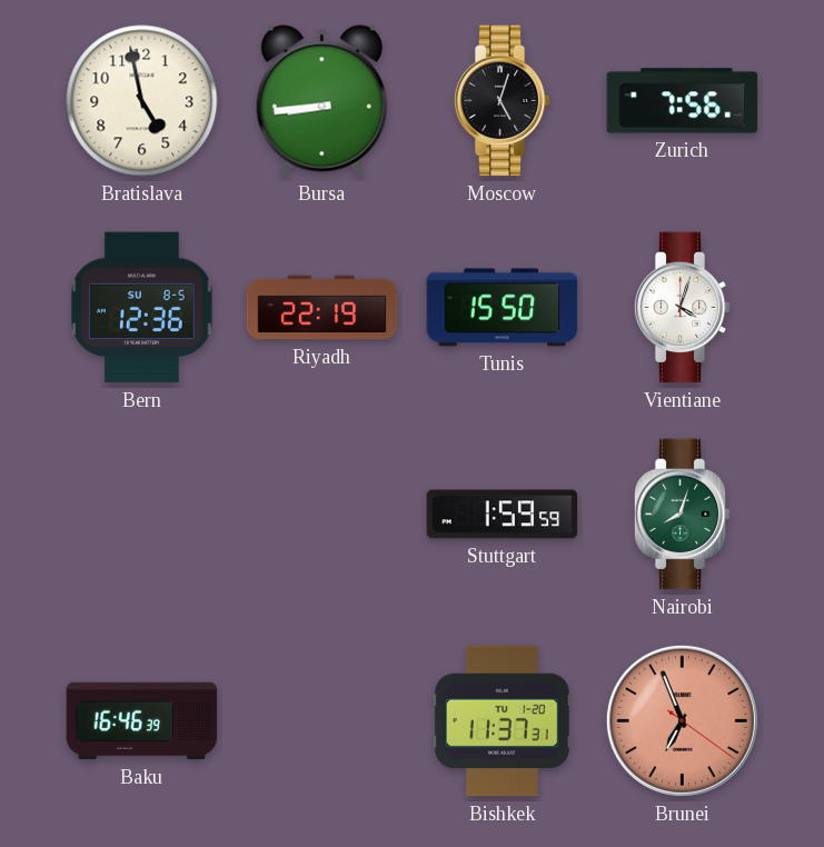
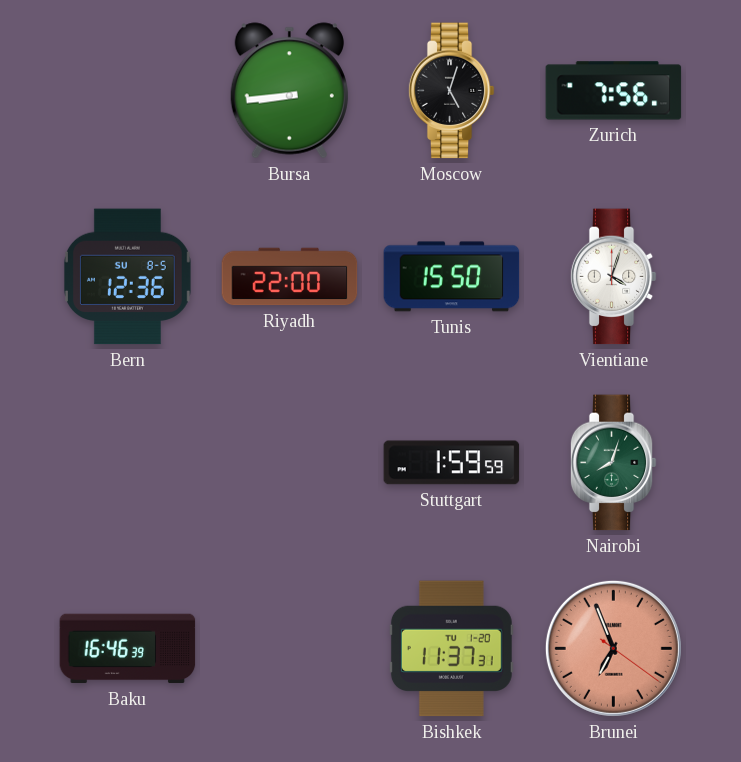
Bratislava: 4:58 -> none
Riyadh: 22:19 -> 22:00
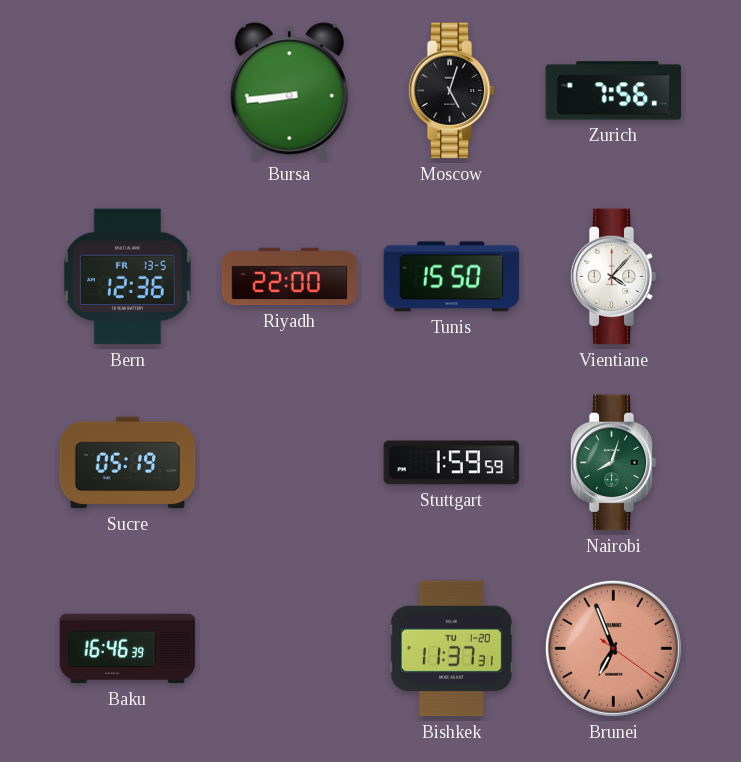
Bern date: SU 8-5 -> FR 13-5
Vientiane: 4:03 -> 4:07
Sucre: none -> 05:19
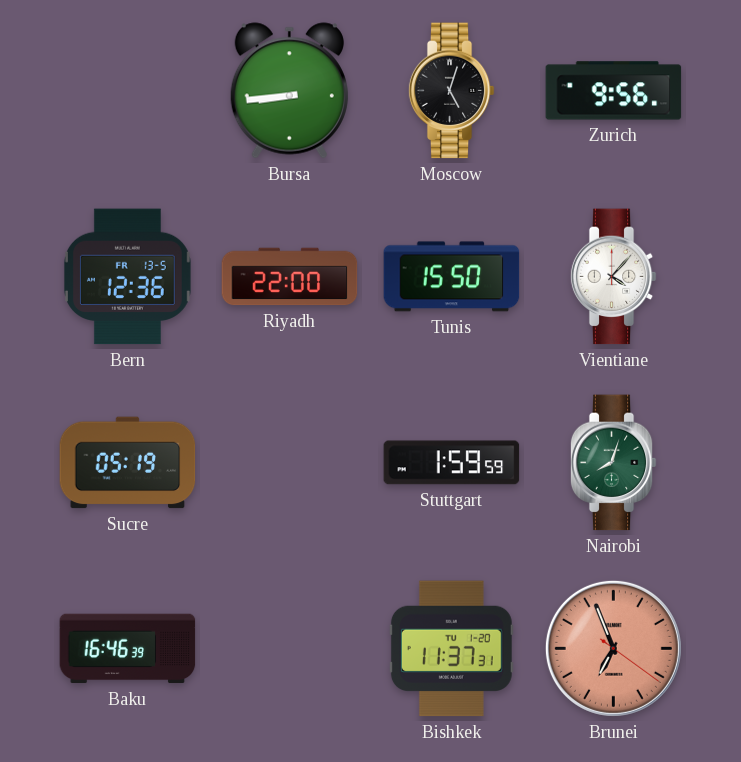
Zurich: 7:56 -> 9:56
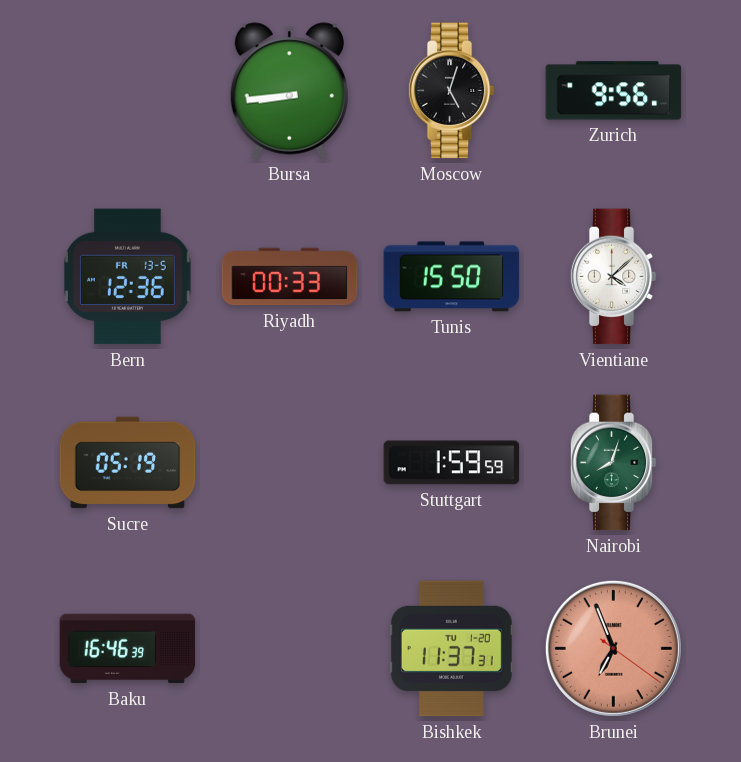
Riyadh: 22:00 -> 00:33
Vientiane: 4:07 -> 4:08
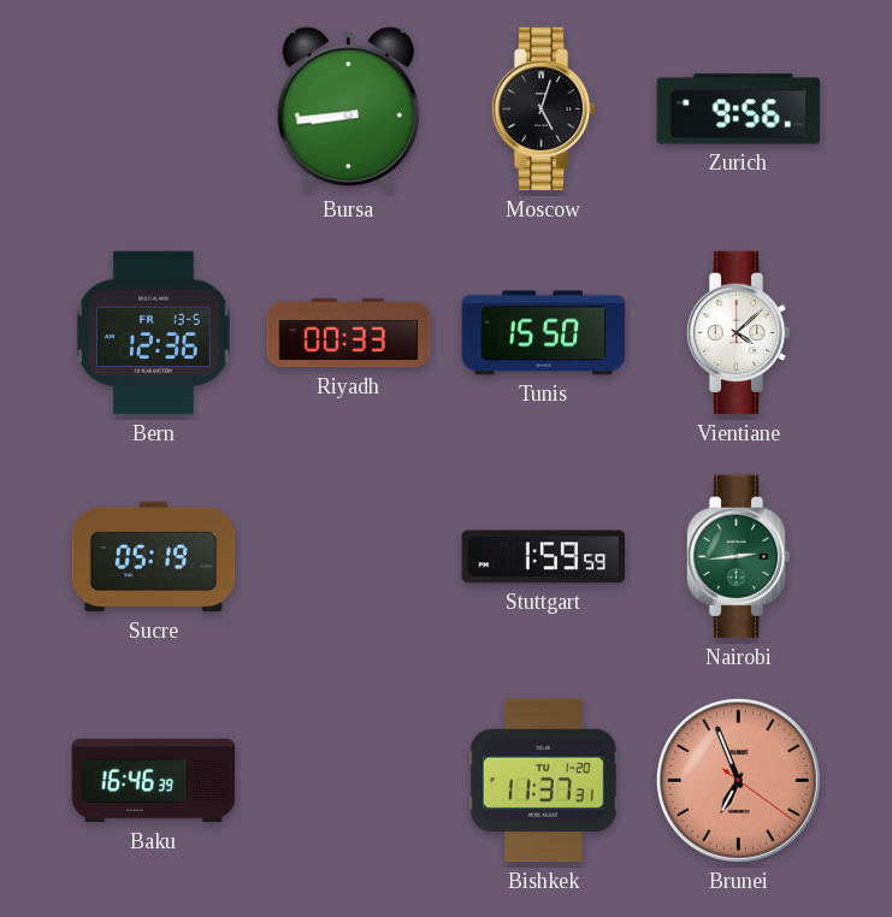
Nairobi: 8:03 -> 2:44
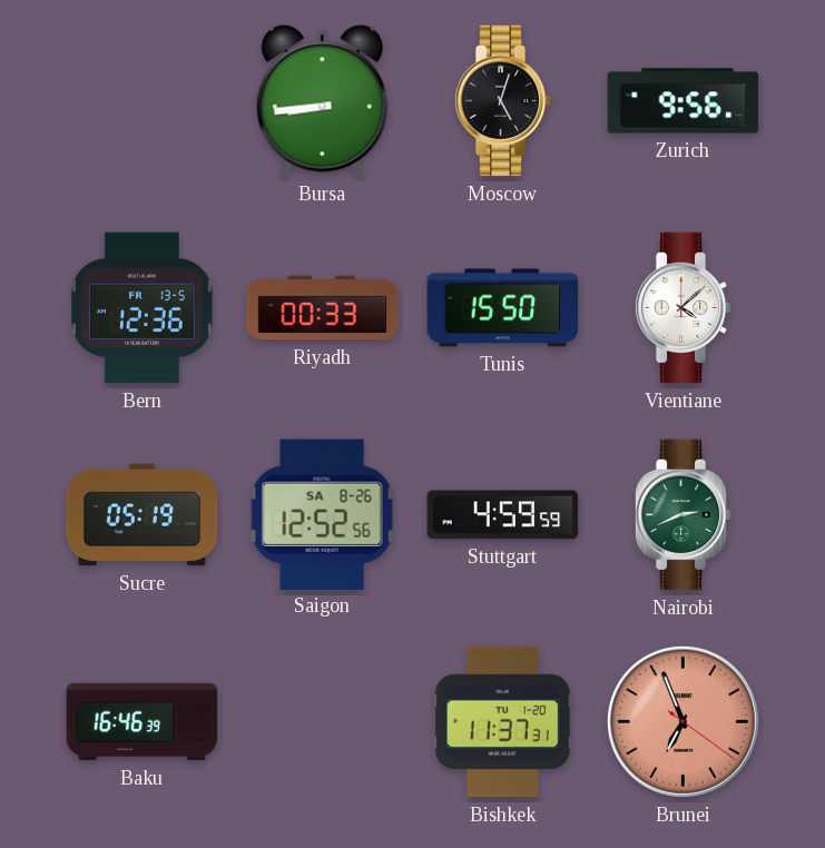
Saigon: none -> 12:52
Stuttgart: 1:59 -> 4:59
Nairobi: 2:44 -> 2:41
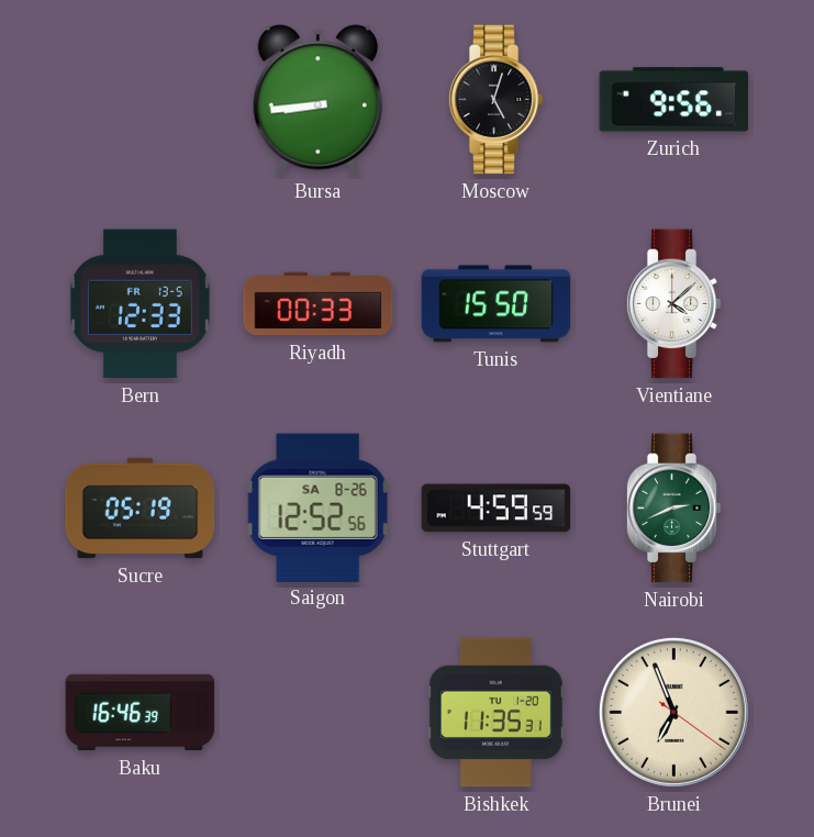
Bern: 12:36 -> 12:33
Bishkek: 11:37 -> 11:35
Brunei dial: salmon -> cream
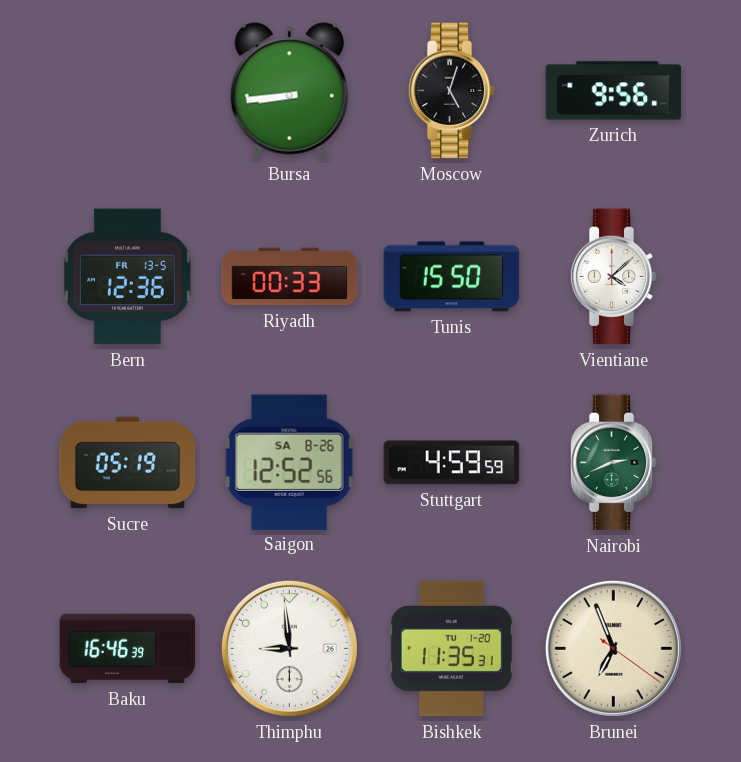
Bern: 12:33 -> 12:36
Thimphu: none -> 8:59
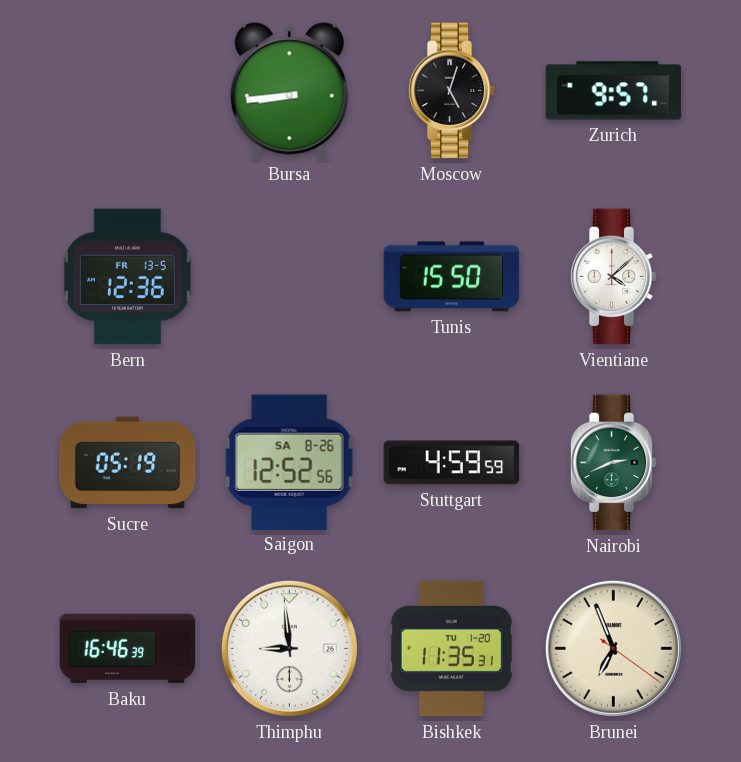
Zurich: 9:56 -> 9:57
Riyadh: 00:33 -> none
